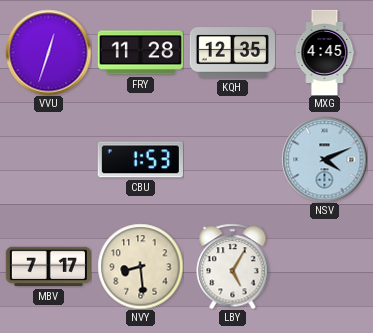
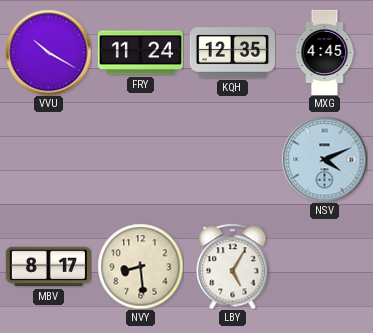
VVU: 12:33 -> 10:20
FRY: 11:28 -> 11:24
CBU: 1:53 -> none
MBV: 7:17 -> 8:17
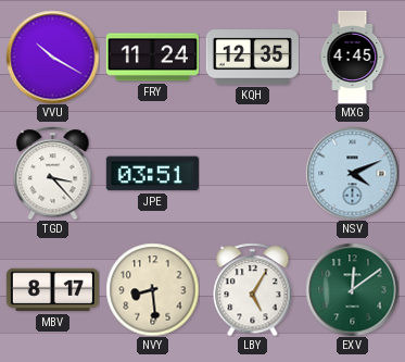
TGD: none -> 3:23
JPE: none -> 03:51
EXV: none -> 12:09
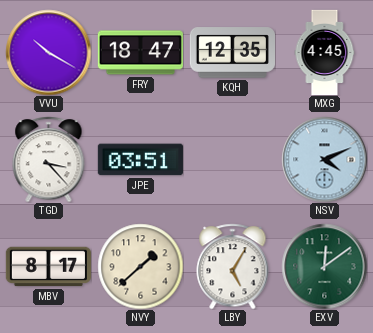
FRY: 11:24 -> 18:47
NVY: 8:29 -> 1:38
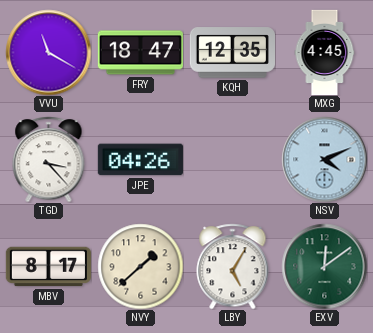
VVU: 10:20 -> 11:20
JPE: 03:51 -> 04:26
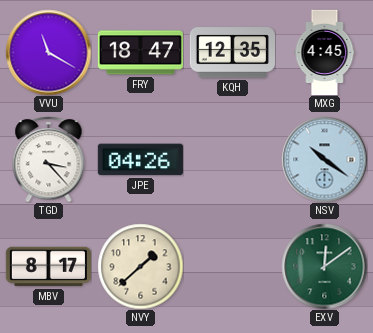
NSV: 4:11 -> 10:21
LBY: 5:05 -> none
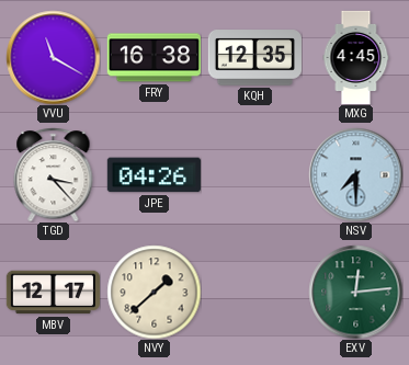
FRY: 18:47 -> 16:38
NSV: 10:21 -> 7:30
MBV: 8:17 -> 12:17
EXV: 12:09 -> 12:14
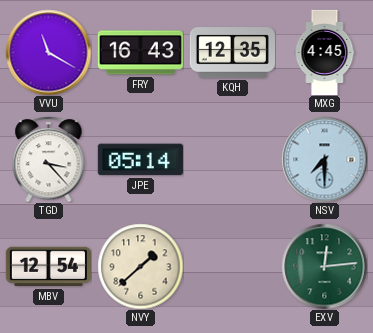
FRY: 16:38 -> 16:43
JPE: 04:26 -> 05:14
MBV: 12:17 -> 12:54
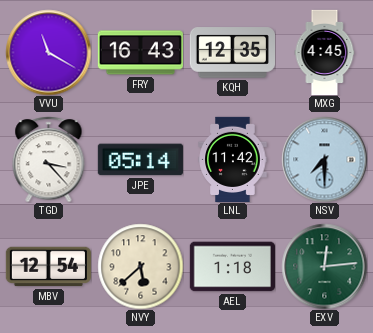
LNL: none -> 11:42
NVY: 1:38 -> 5:38
AEL: none -> 1:18
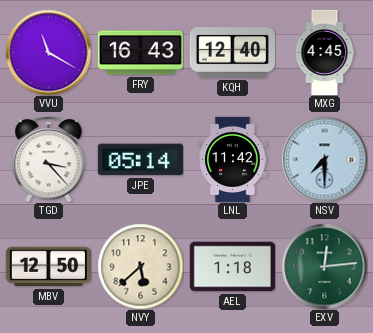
KQH: 12:35 -> 12:40
MBV: 12:54 -> 12:50
